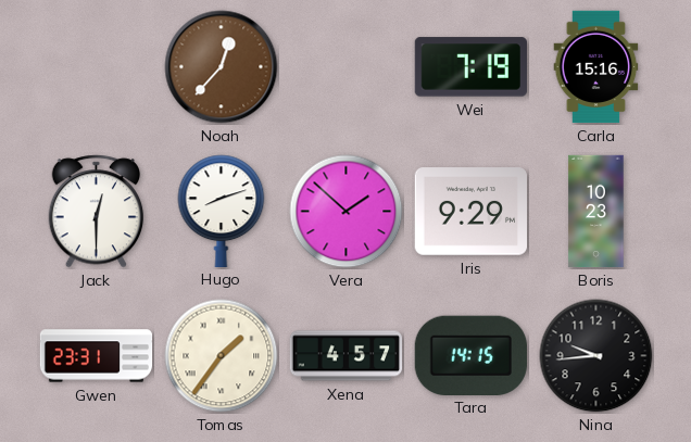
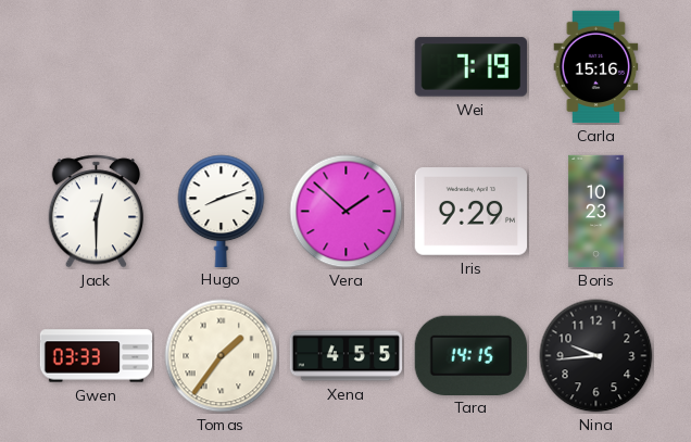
Noah: 12:37 -> none
Gwen: 23:31 -> 03:33
Xena: 4:57 -> 4:55
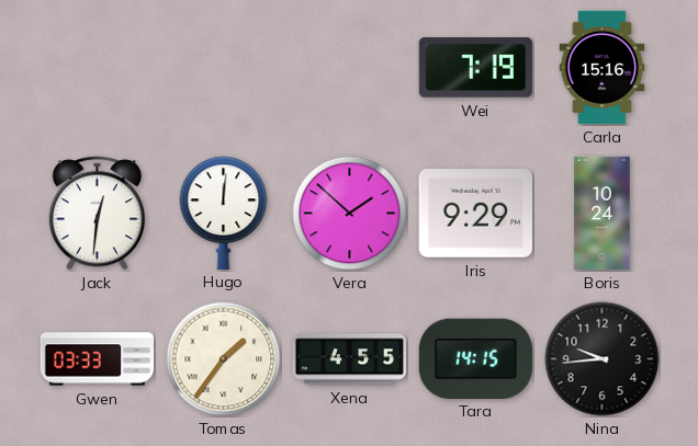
Jack: 12:30 -> 12:31
Hugo: 8:12 -> 12:01
Boris: 10:23 -> 10:24
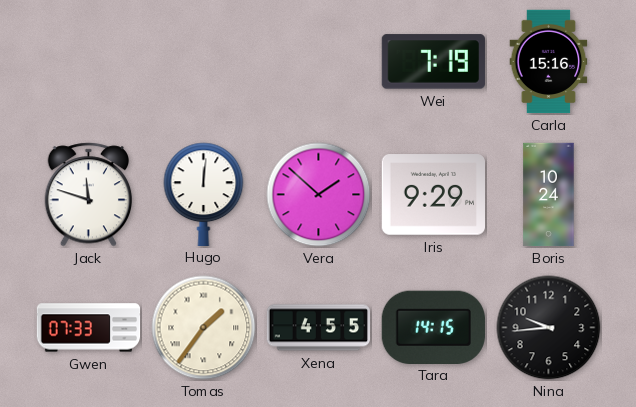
Jack: 12:31 -> 11:48
Gwen: 03:33 -> 07:33
